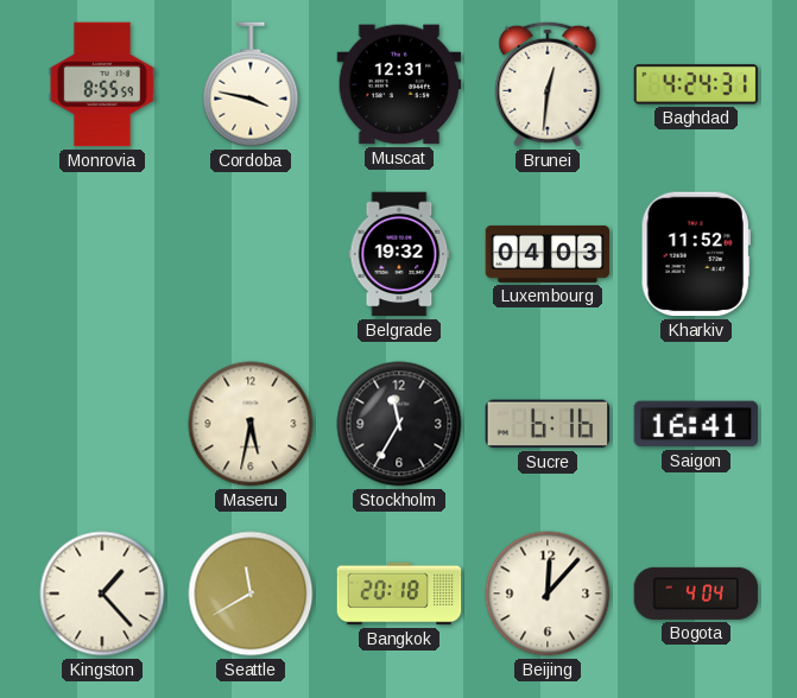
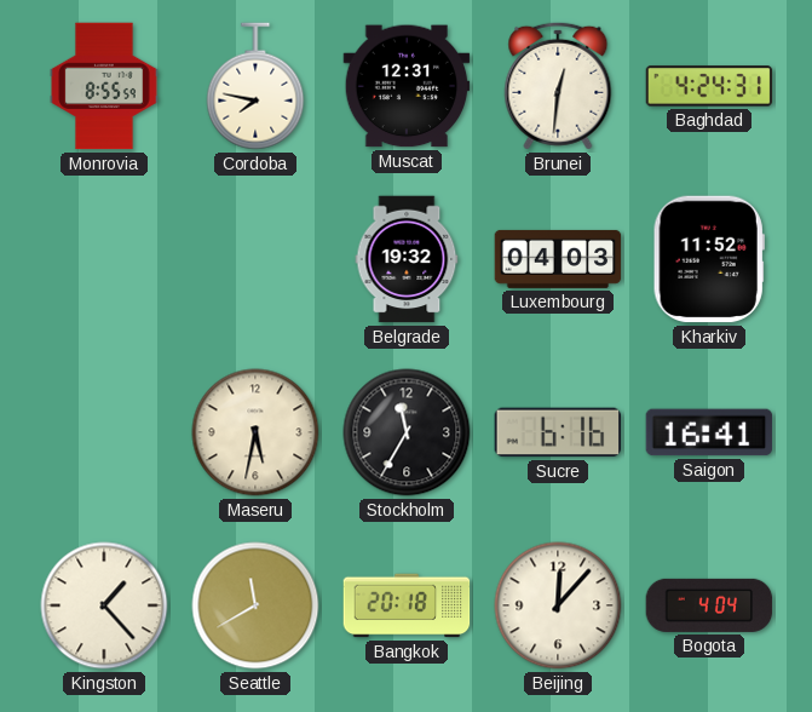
Cordoba: 3:47 -> 7:47
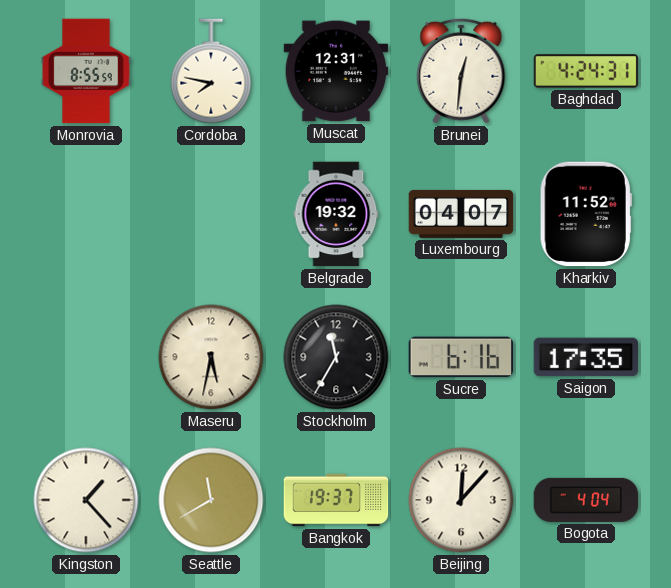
Luxembourg: 04:03 -> 04:07
Saigon: 16:41 -> 17:35
Bangkok: 20:18 -> 19:37
